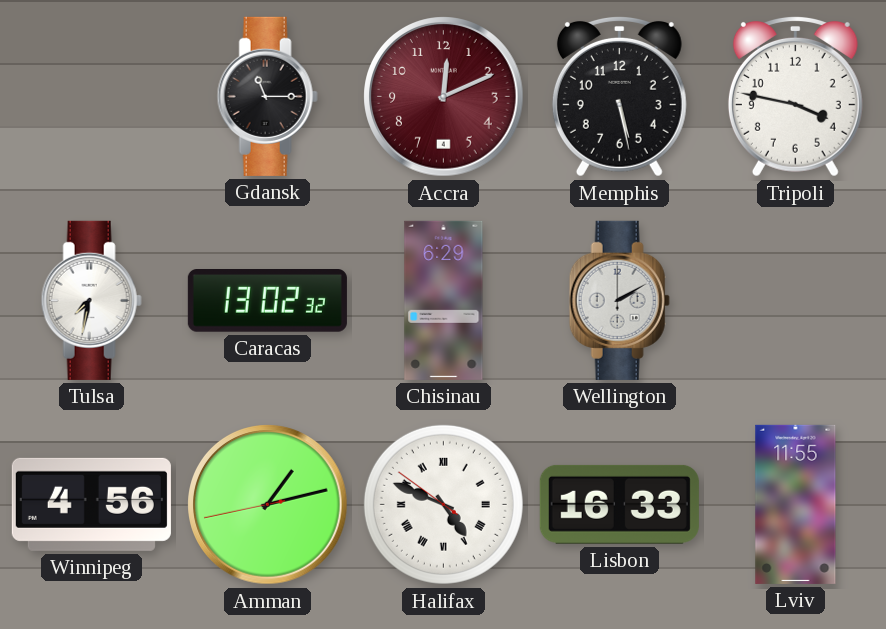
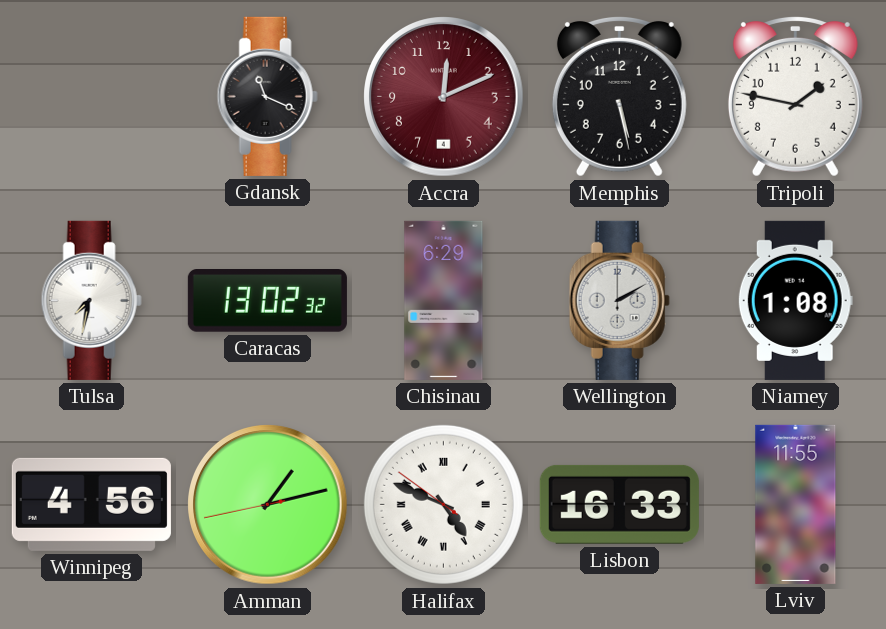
Gdansk: 11:15 -> 11:19
Tripoli: 3:47 -> 1:47
Niamey: none -> 1:08
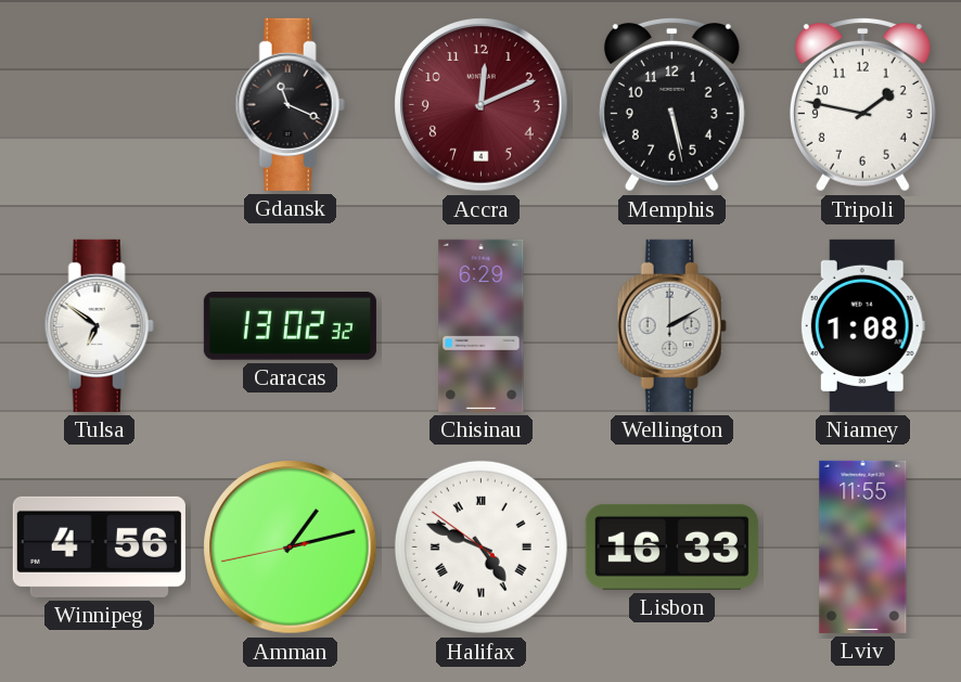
Tulsa: 7:32 -> 6:51
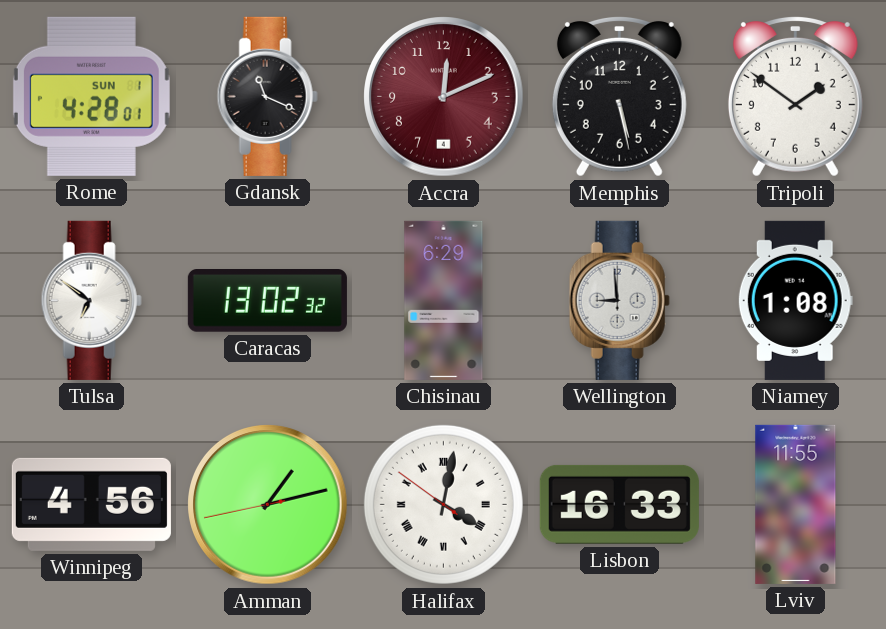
Rome: none -> 4:28
Tripoli: 1:47 -> 1:51
Wellington: 2:10 -> 8:59
Halifax: 4:48 -> 4:01
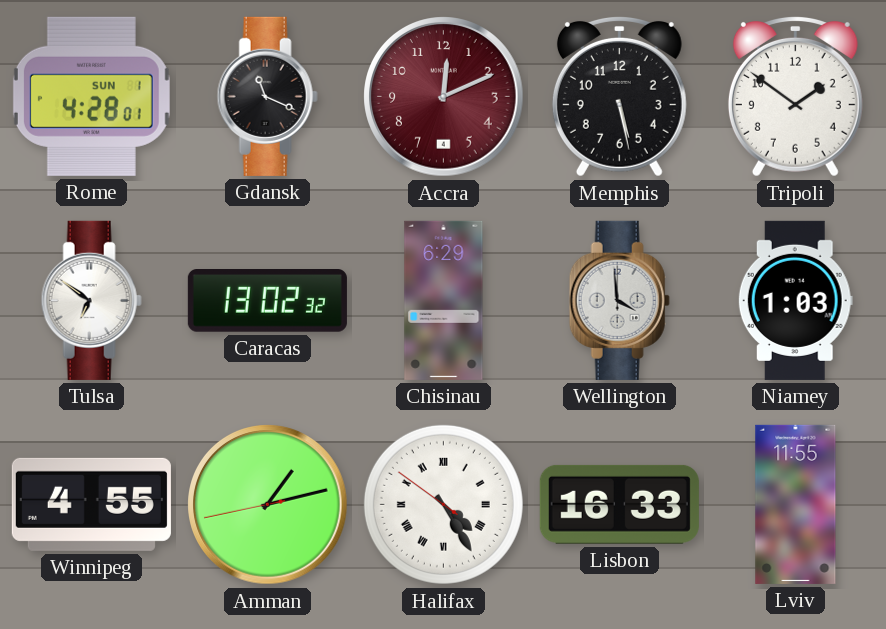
Wellington: 8:59 -> 3:59
Niamey: 1:08 -> 1:03
Winnipeg: 4:56 -> 4:55
Halifax: 4:01 -> 4:24
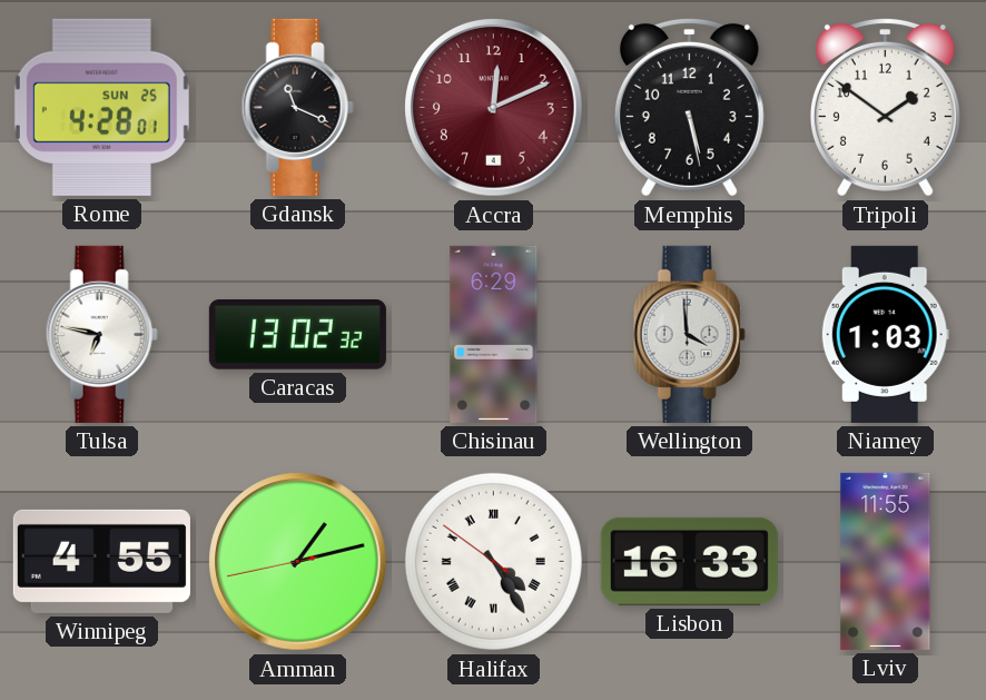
Rome date: SUN 1 -> SUN 25
Tulsa: 6:51 -> 6:47
